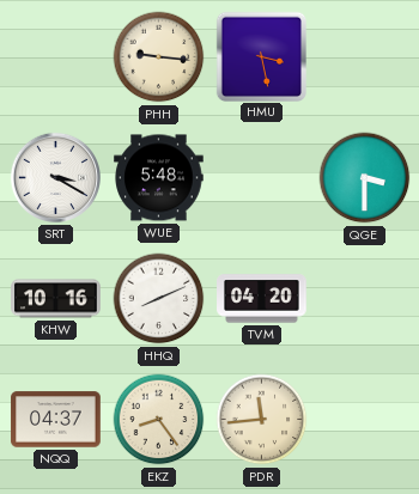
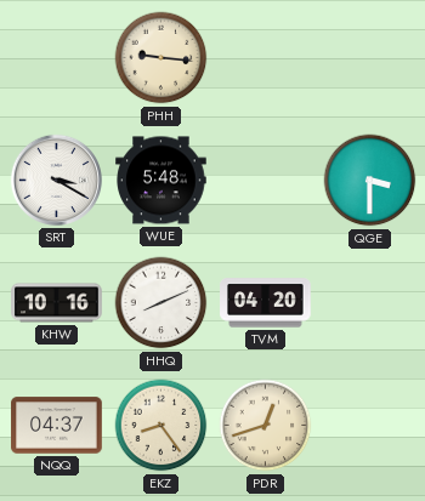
HMU: 3:28 -> none
PDR: 11:44 -> 12:42
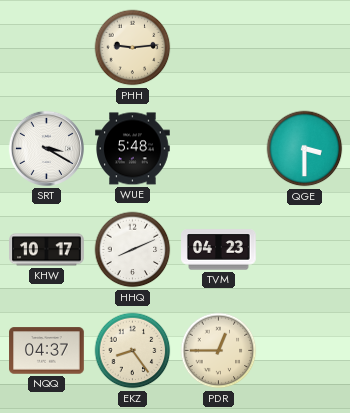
PHH: 9:16 -> 9:14
KHW: 10:16 -> 10:17
TVM: 04:20 -> 04:23
PDR: 12:42 -> 12:45
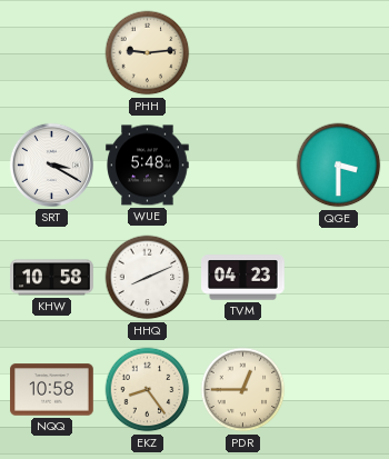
KHW: 10:17 -> 10:58
NQQ: 04:37 -> 10:58
